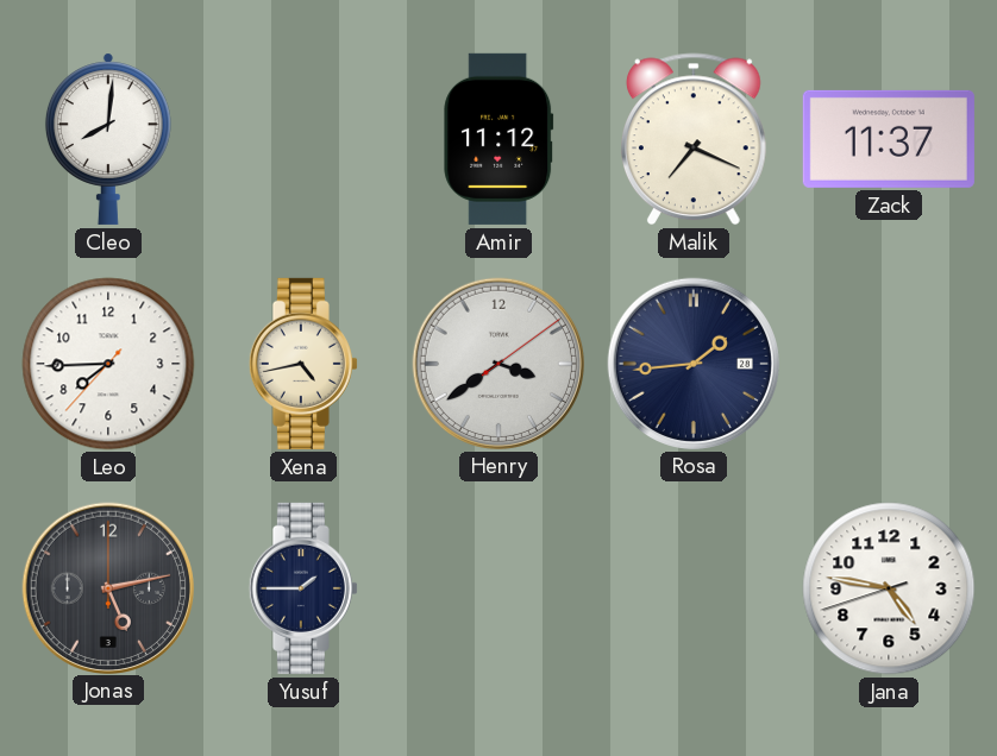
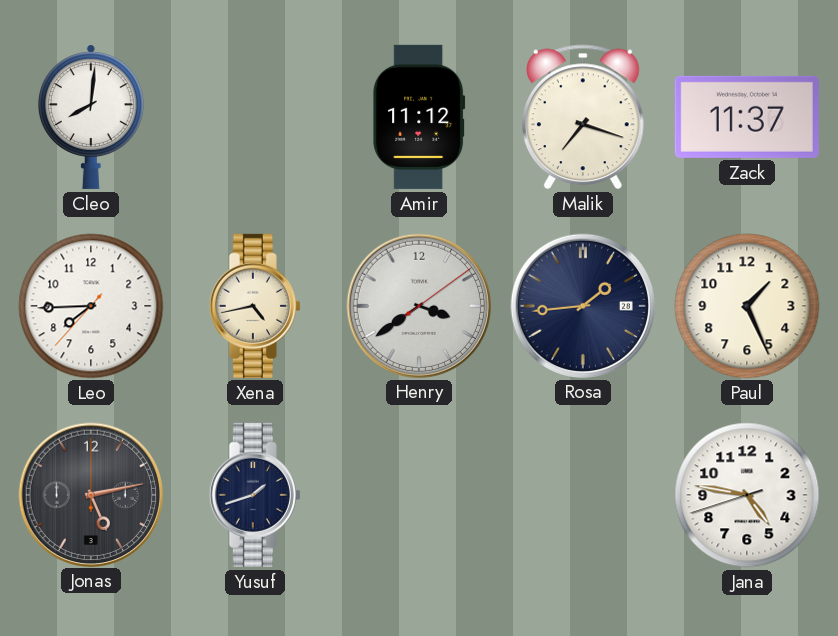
Malik: 7:19 -> 7:18
Paul: none -> 1:26
Yusuf: 1:45 -> 1:42
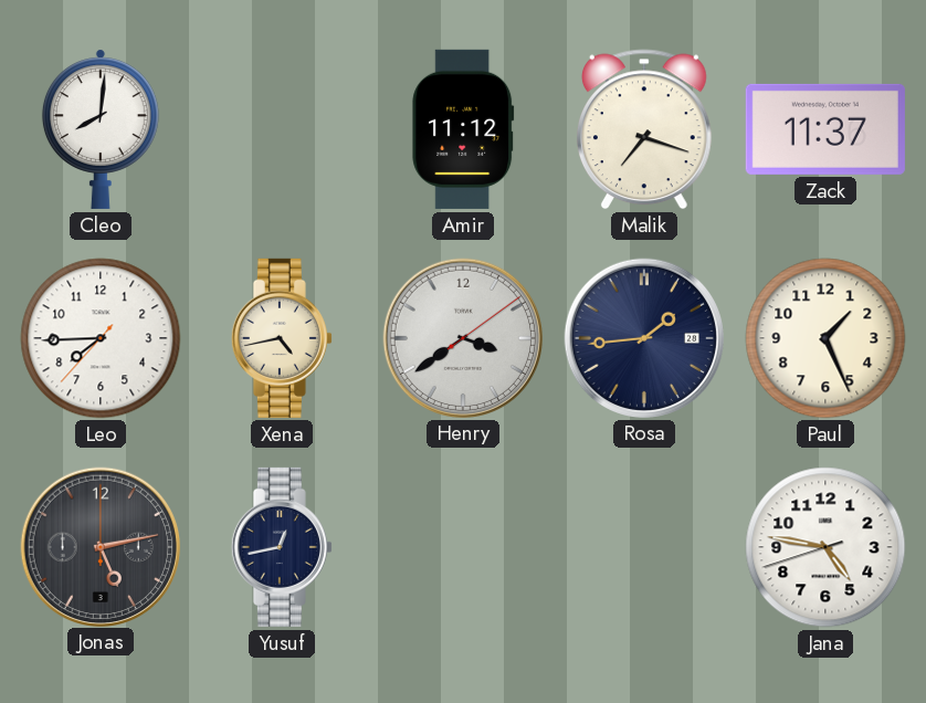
Yusuf: 1:42 -> 12:43
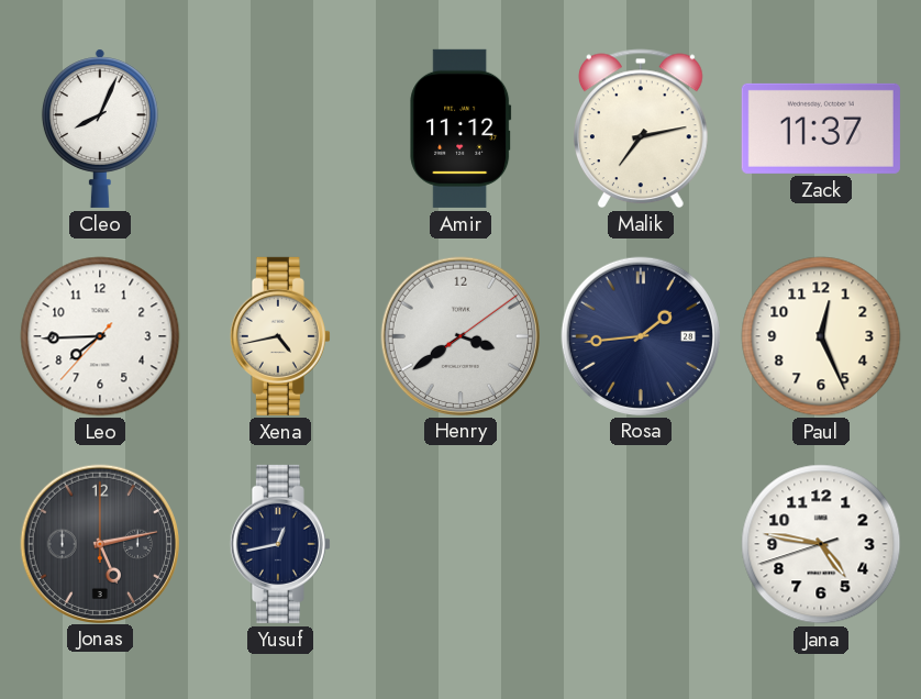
Cleo: 8:01 -> 8:04
Malik: 7:18 -> 7:13
Paul: 1:26 -> 12:26
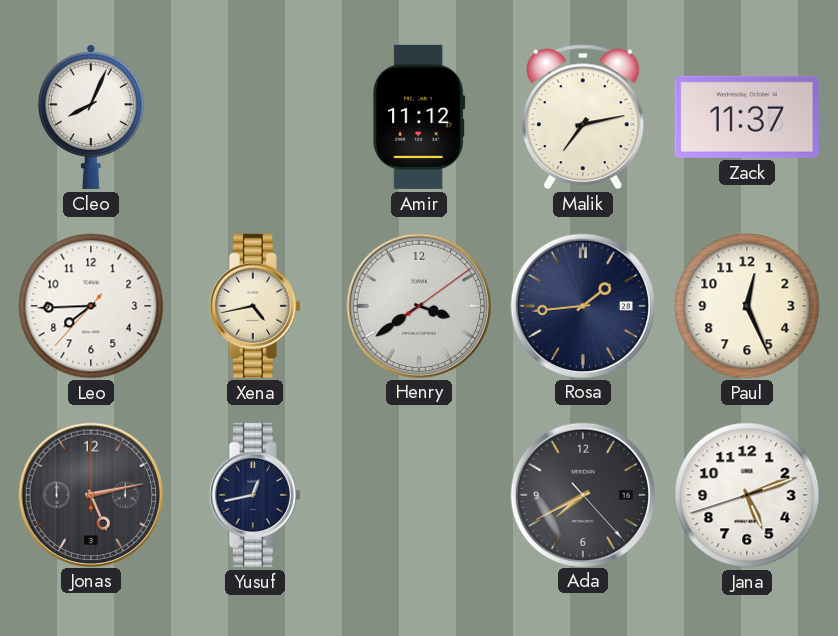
Ada: none -> 7:40
Jana: 4:46 -> 5:11
